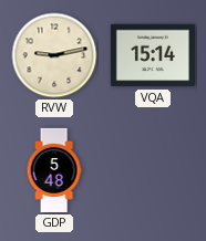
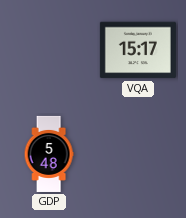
RVW: 9:13 -> none
VQA: 15:14 -> 15:17
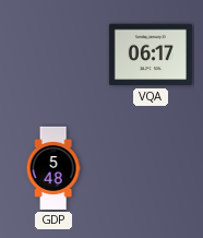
VQA: 15:17 -> 06:17
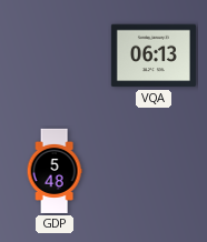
VQA: 06:17 -> 06:13
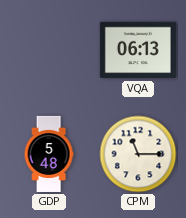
CPM: none -> 11:15
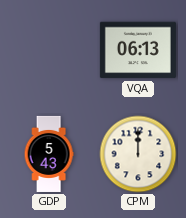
GDP: 5:48 -> 5:43
CPM: 11:15 -> 12:00
